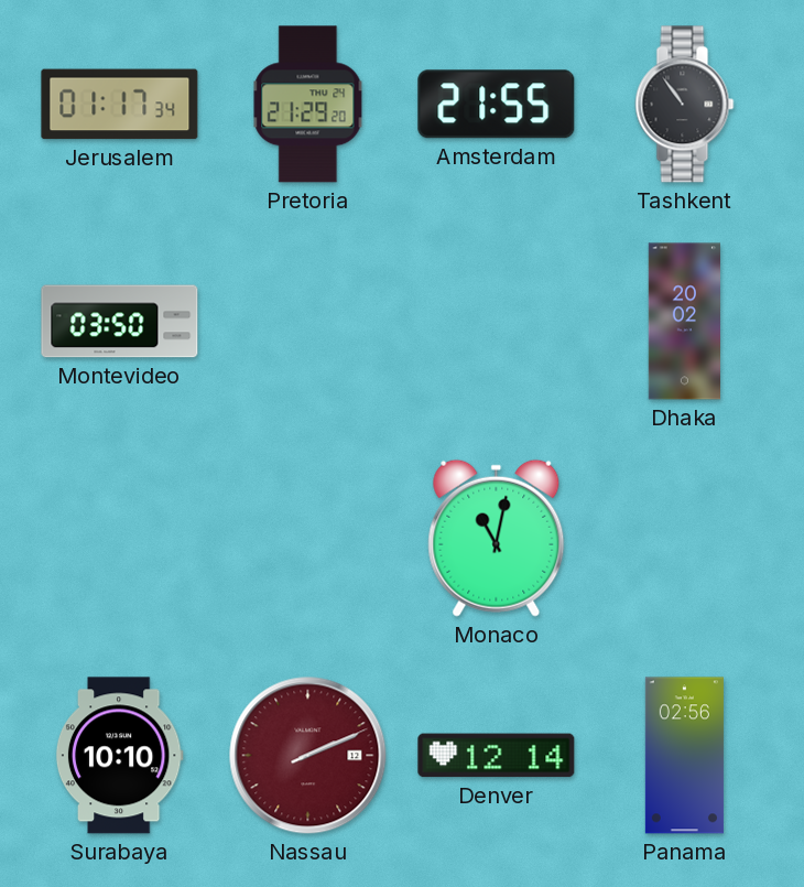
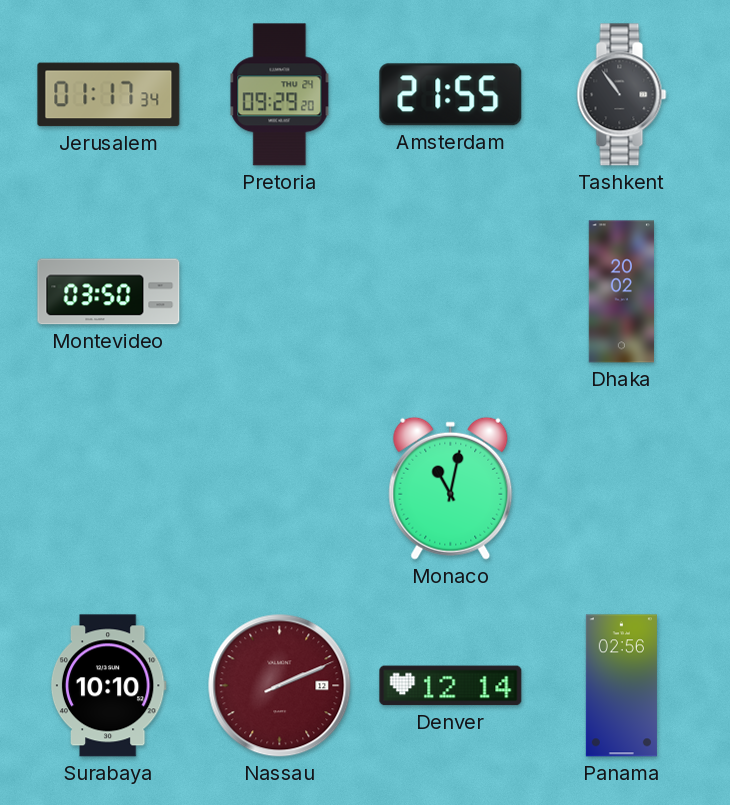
Pretoria: 21:29 -> 09:29
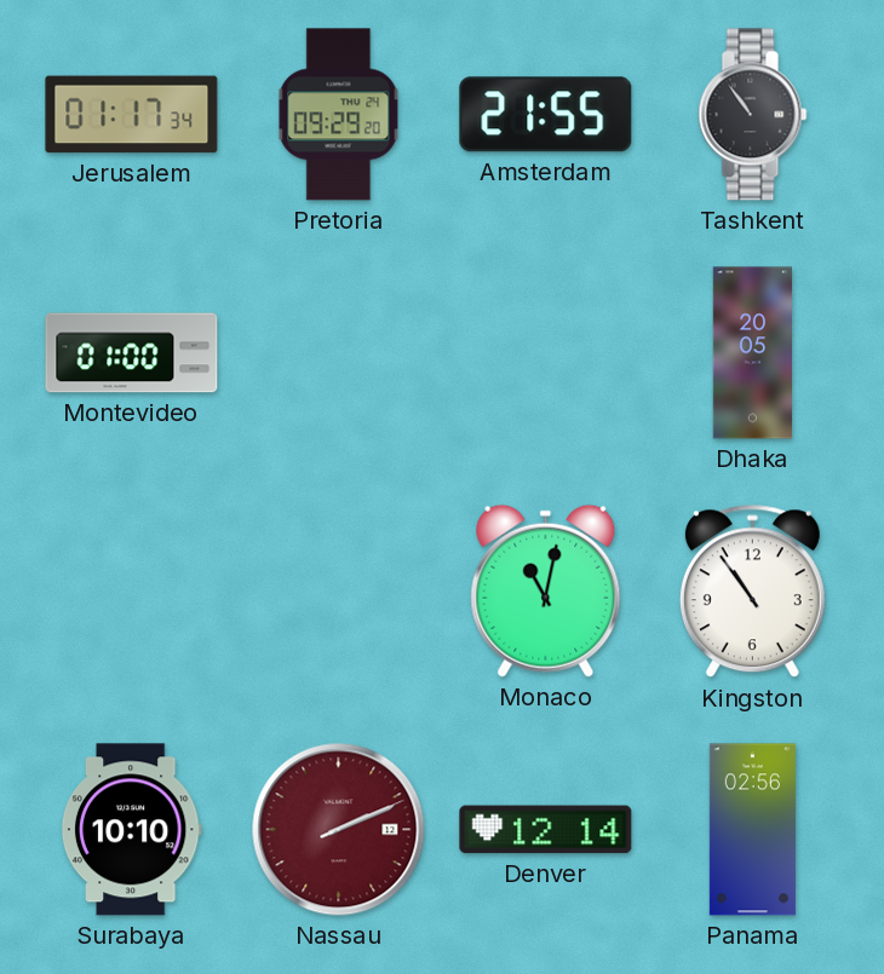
Montevideo: 03:50 -> 01:00
Dhaka: 20:02 -> 20:05
Kingston: none -> 10:54
